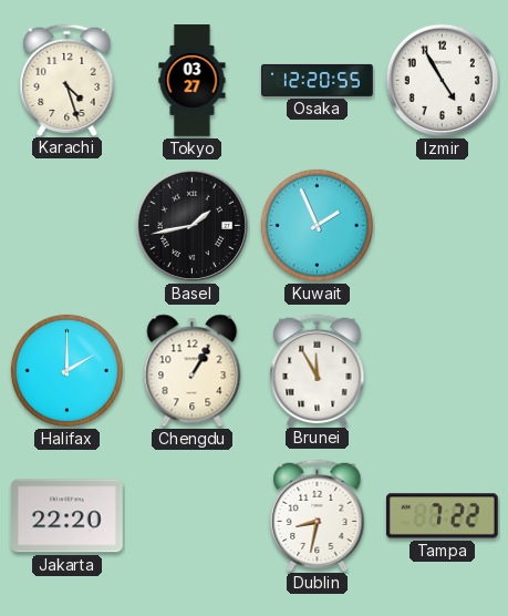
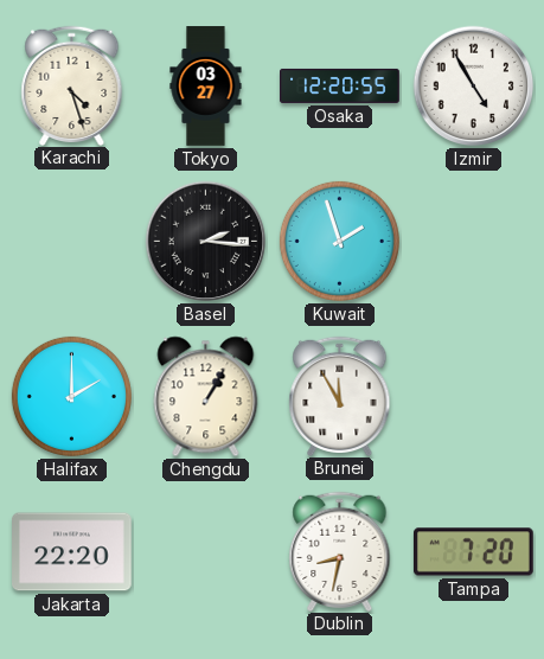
Basel: 1:43 -> 2:16
Kuwait: 1:56 -> 1:57
Tampa: 7:22 -> 7:20
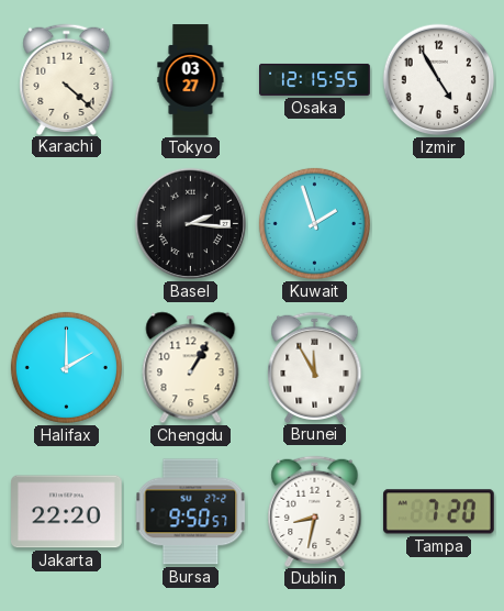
Karachi: 4:27 -> 4:22
Osaka: 12:20 -> 12:15
Bursa: none -> 9:50
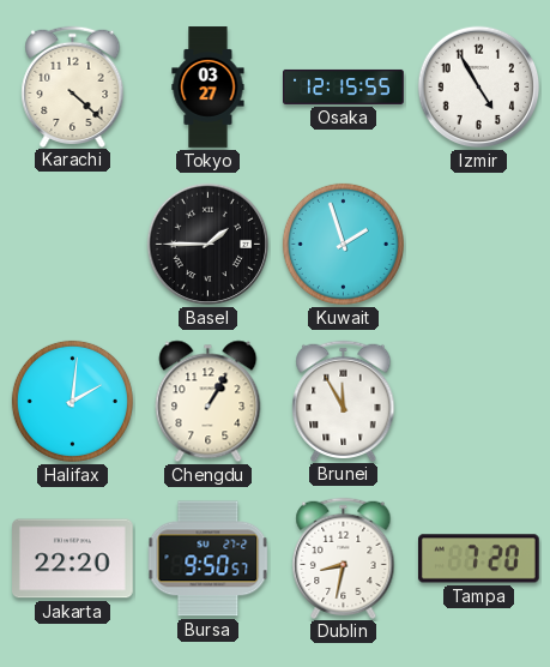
Basel: 2:16 -> 1:45
Halifax: 2:00 -> 2:01
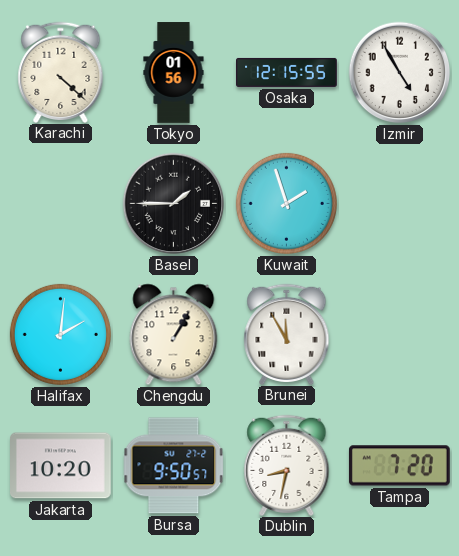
Tokyo: 03:27 -> 01:56
Jakarta: 22:20 -> 10:20
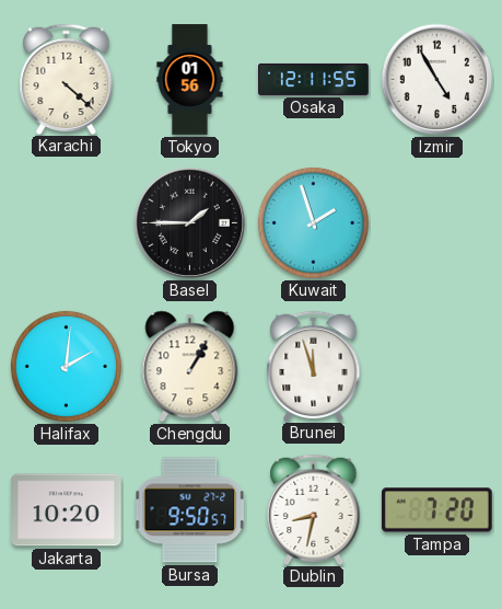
Osaka: 12:15 -> 12:11
Brunei: 11:55 -> 11:57
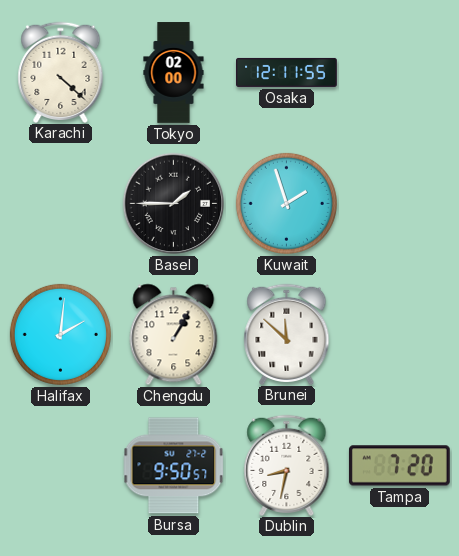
Tokyo: 01:56 -> 02:00
Izmir: 4:55 -> none
Brunei: 11:57 -> 11:52
Jakarta: 10:20 -> none
